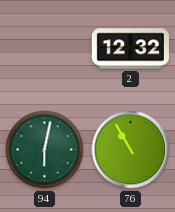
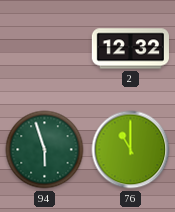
94: 6:02 -> 5:57
76: 10:55 -> 11:00
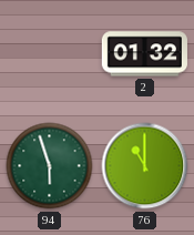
2: 12:32 -> 01:32
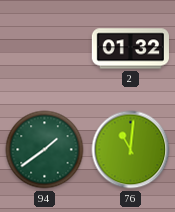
94: 5:57 -> 1:39
76: 11:00 -> 11:01
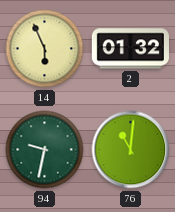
14: none -> 5:56
94: 1:39 -> 9:32
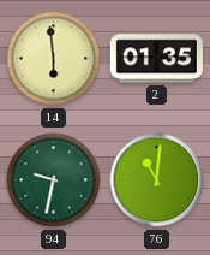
14: 5:56 -> 5:59
2: 01:32 -> 01:35
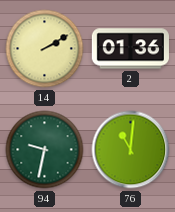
14: 5:59 -> 2:10
2: 01:35 -> 01:36
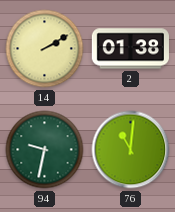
2: 01:36 -> 01:38
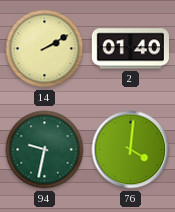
2: 01:38 -> 01:40
76: 11:01 -> 4:01
